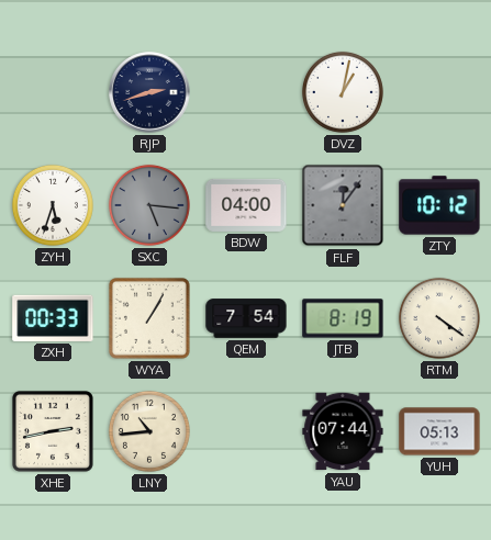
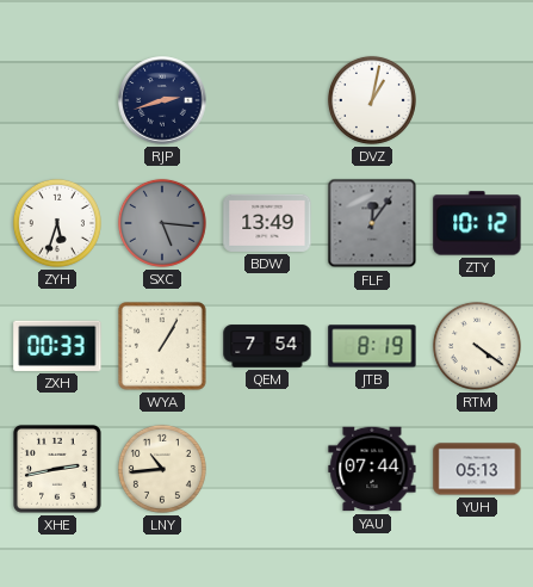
BDW: 04:00 -> 13:49
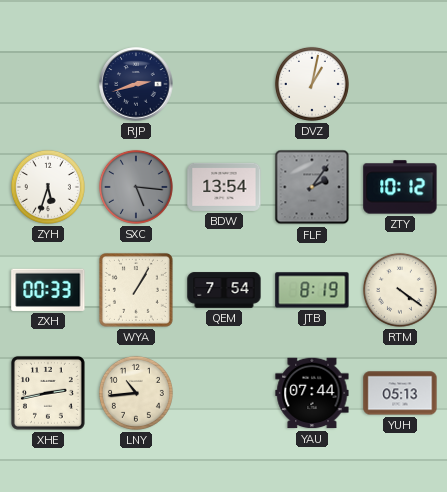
BDW: 13:49 -> 13:54
FLF: 12:06 -> 2:06
